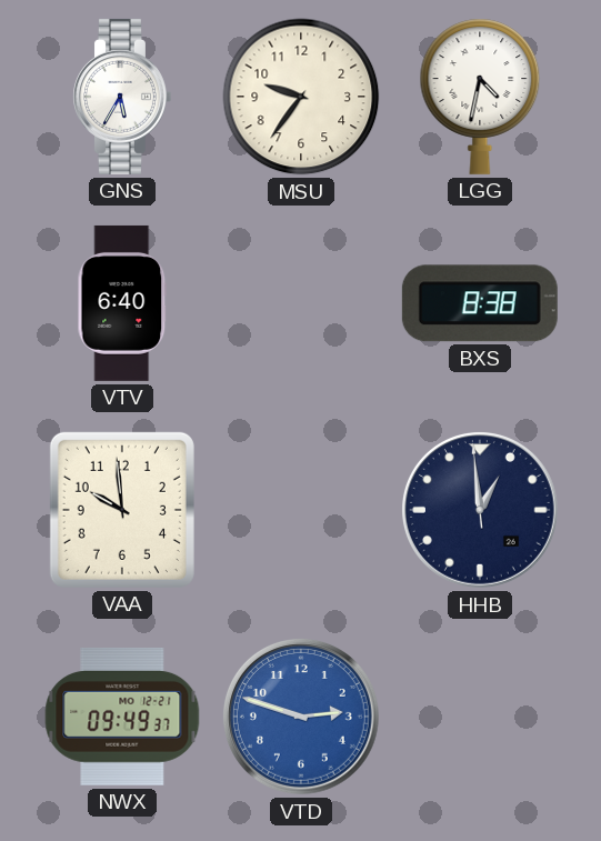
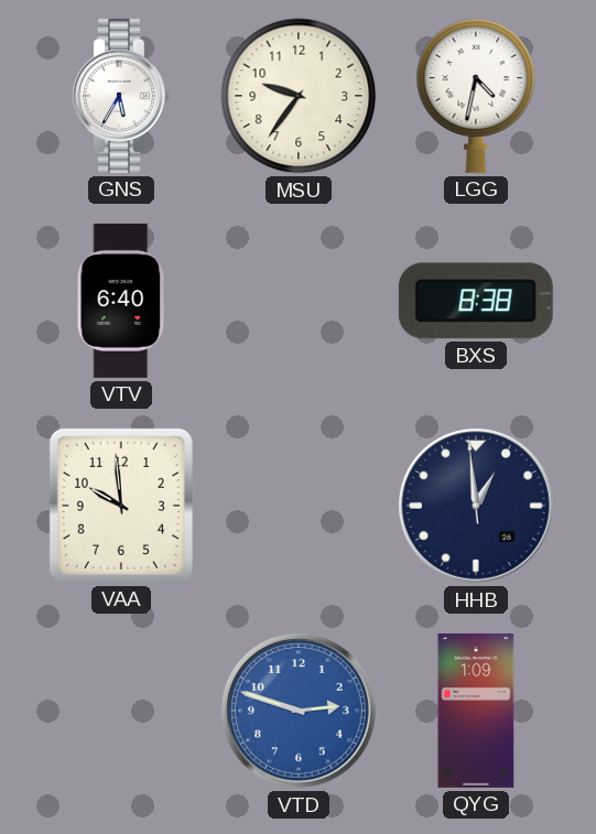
NWX: 09:49 -> none
QYG: none -> 1:09
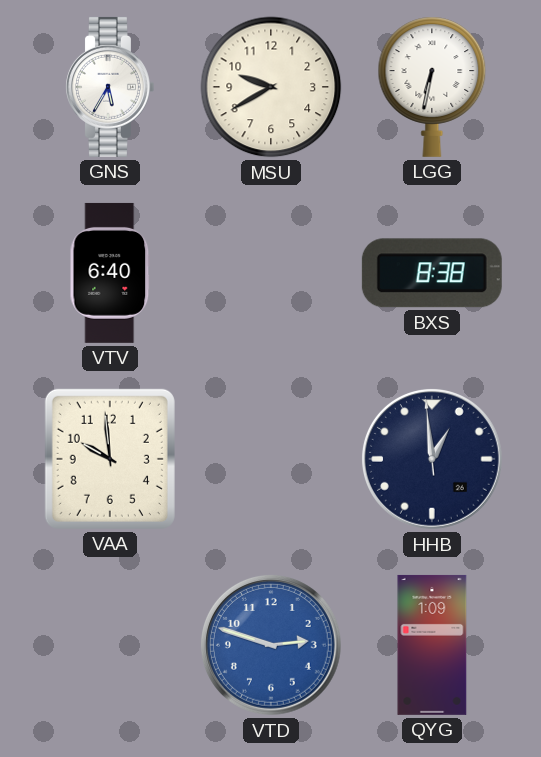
MSU: 9:36 -> 9:40
LGG: 4:32 -> 6:32
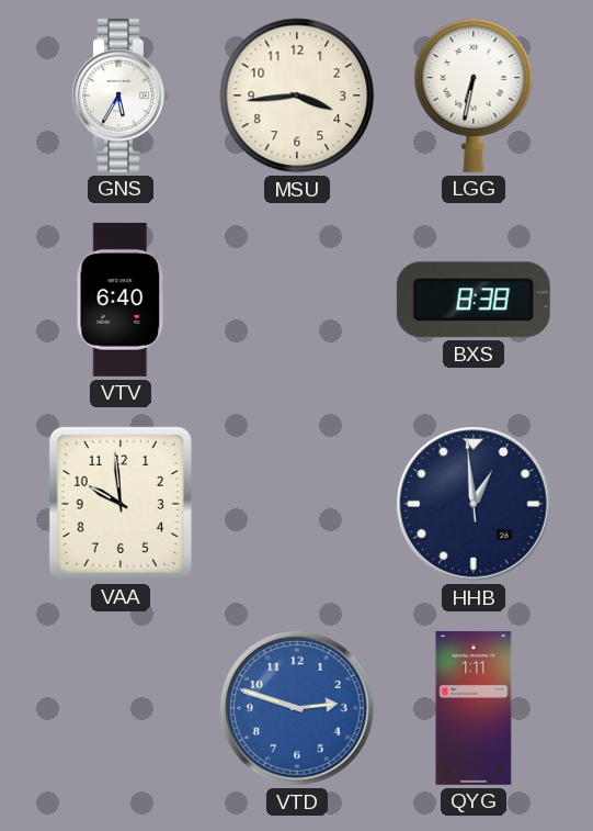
MSU: 9:40 -> 3:44
QYG: 1:09 -> 1:11
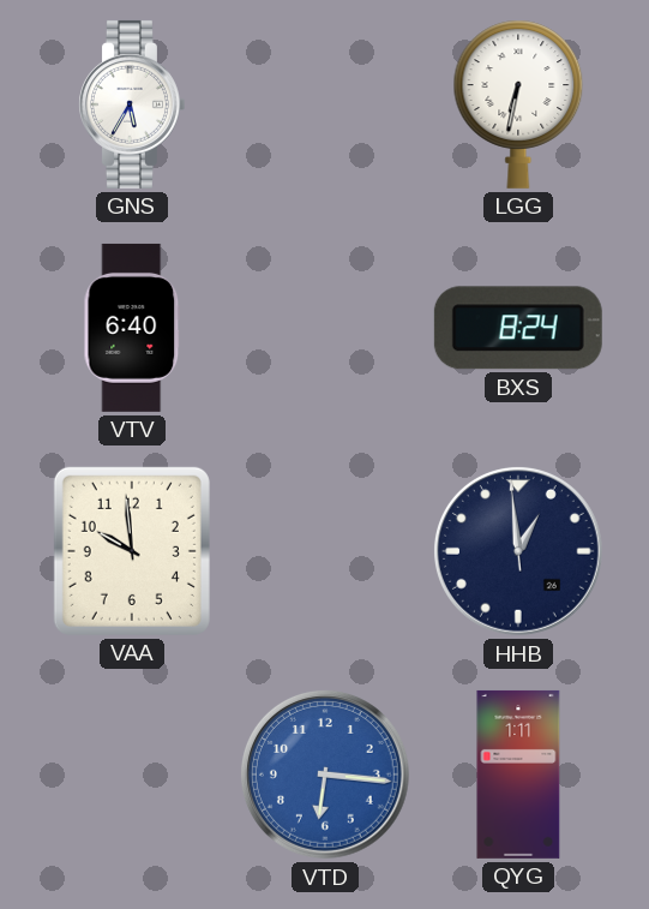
MSU: 3:44 -> none
BXS: 8:38 -> 8:24
VTD: 2:48 -> 6:16
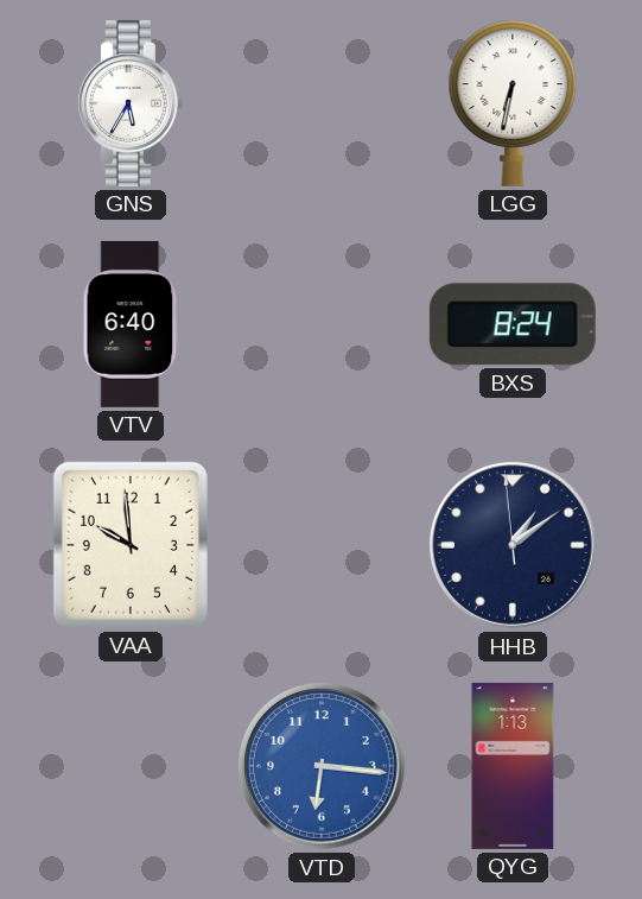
HHB: 12:58 -> 1:08
QYG: 1:11 -> 1:13
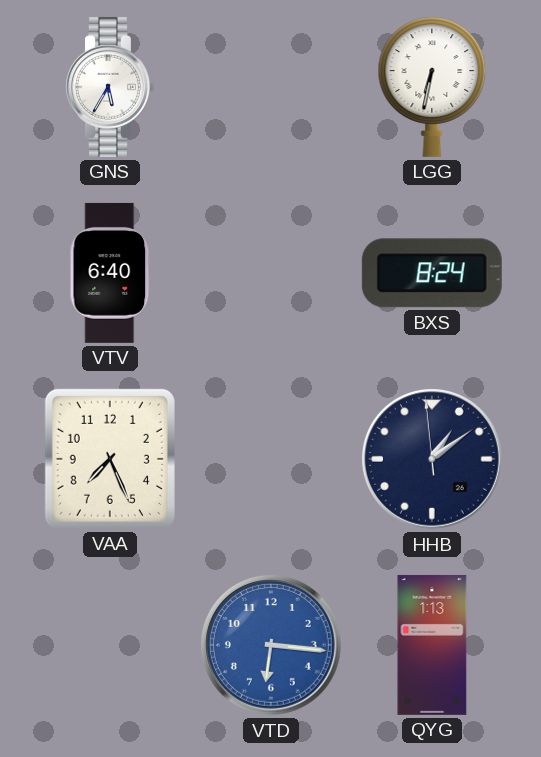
VAA: 9:59 -> 7:26
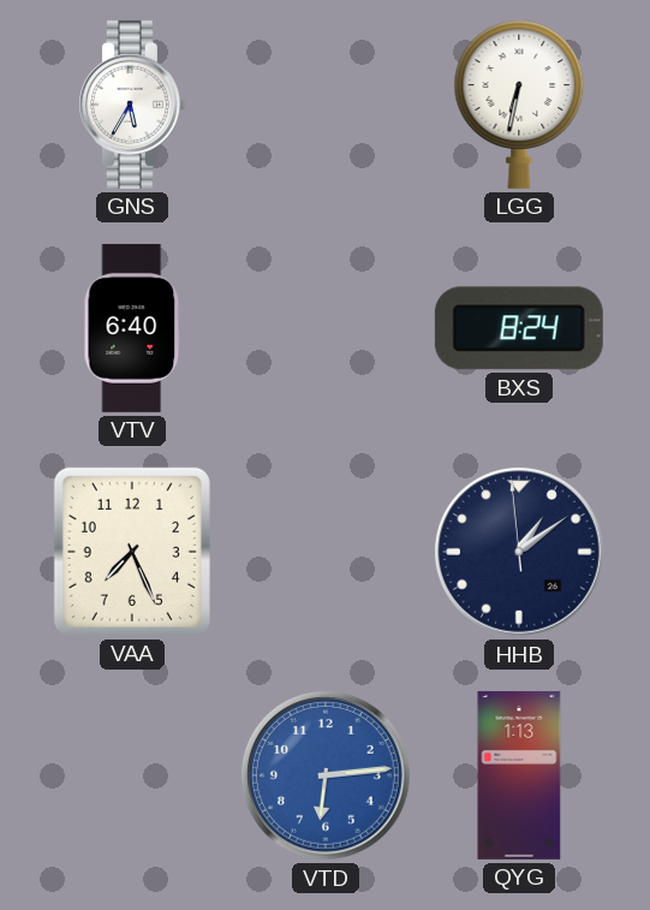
VTD: 6:16 -> 6:14
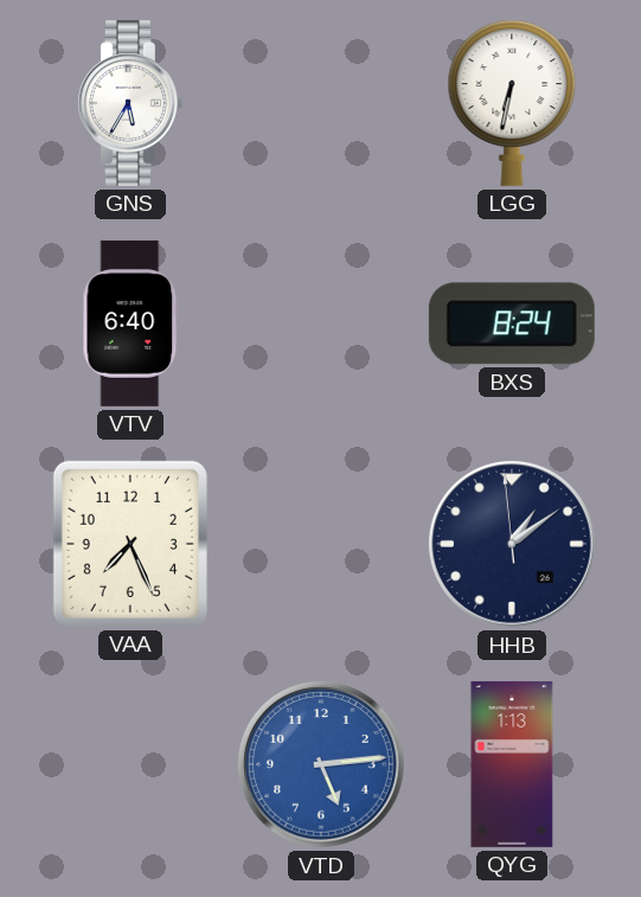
VTD: 6:14 -> 5:14
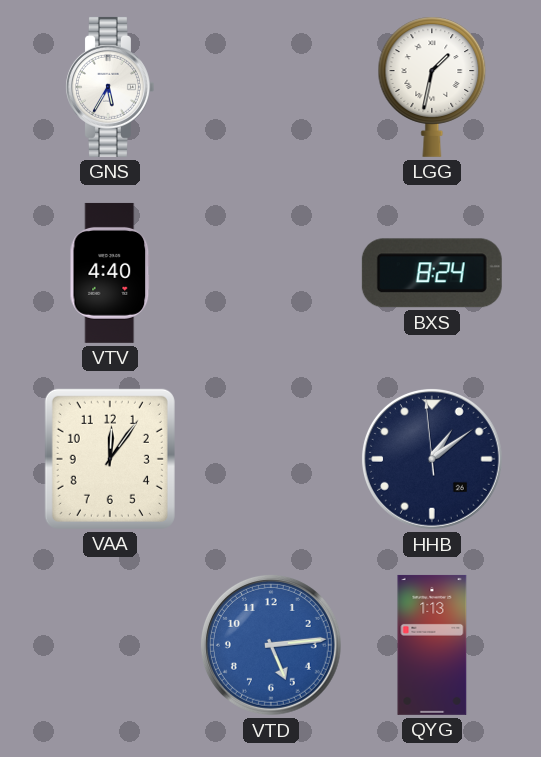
LGG: 6:32 -> 1:32
VTV: 6:40 -> 4:40
VAA: 7:26 -> 12:06
